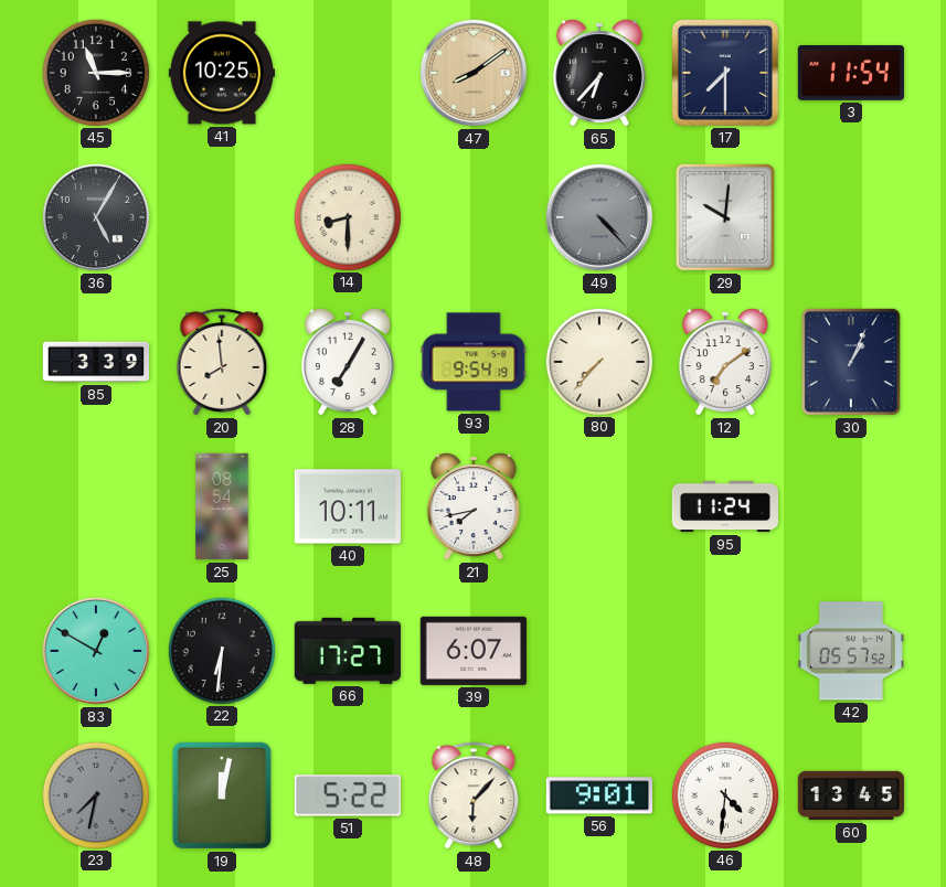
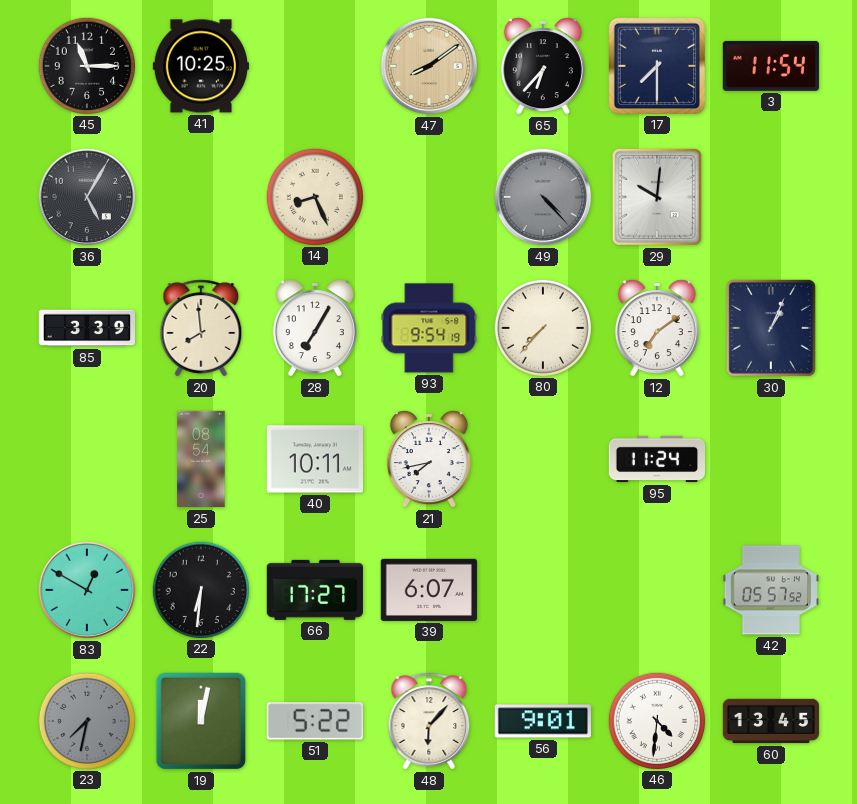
14: 8:30 -> 8:26
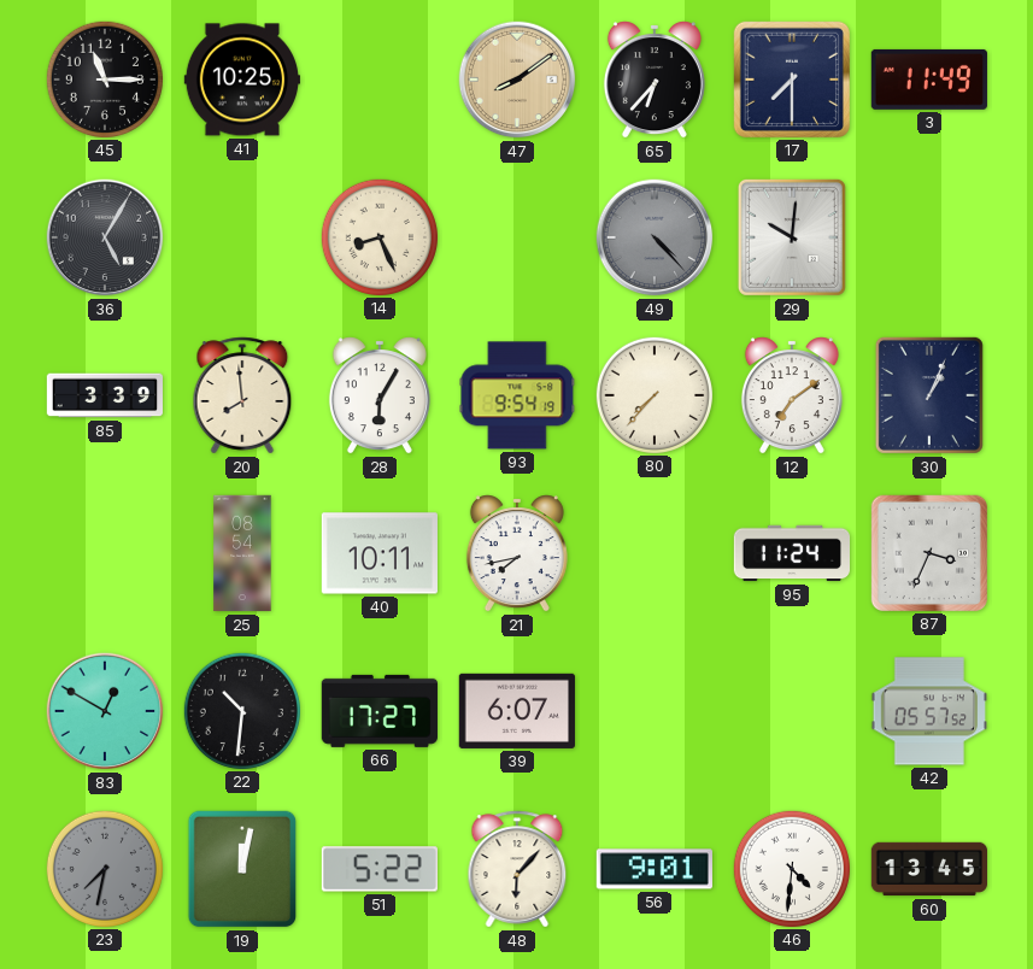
3: 11:54 -> 11:49
28: 7:05 -> 6:05
87: none -> 3:34
22: 6:31 -> 10:31
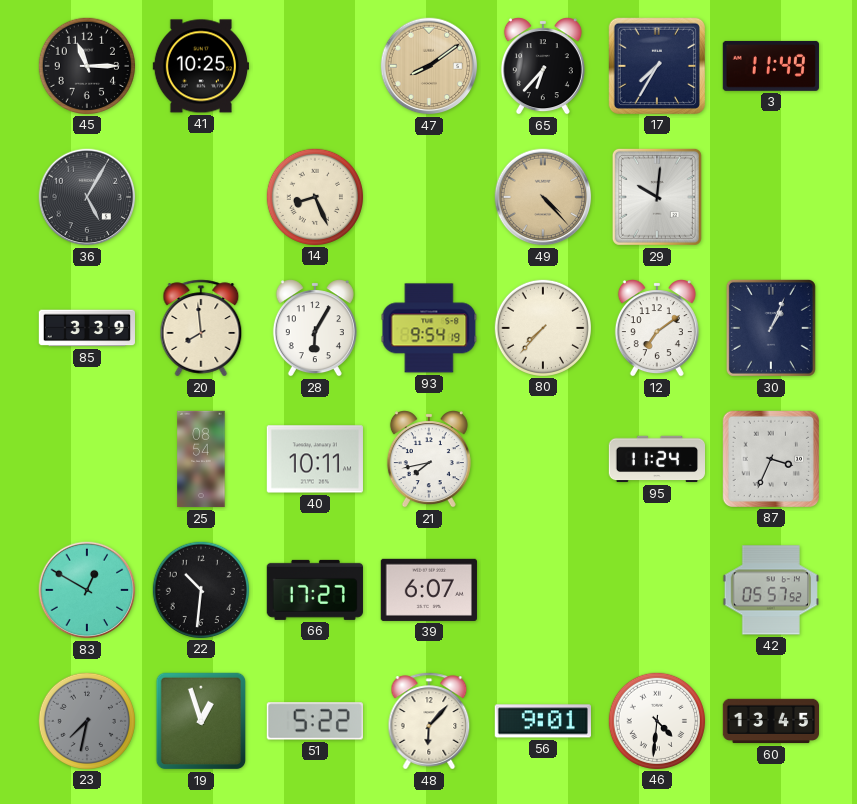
17: 7:30 -> 7:35
49 dial: grey -> champagne
19: 12:02 -> 12:57
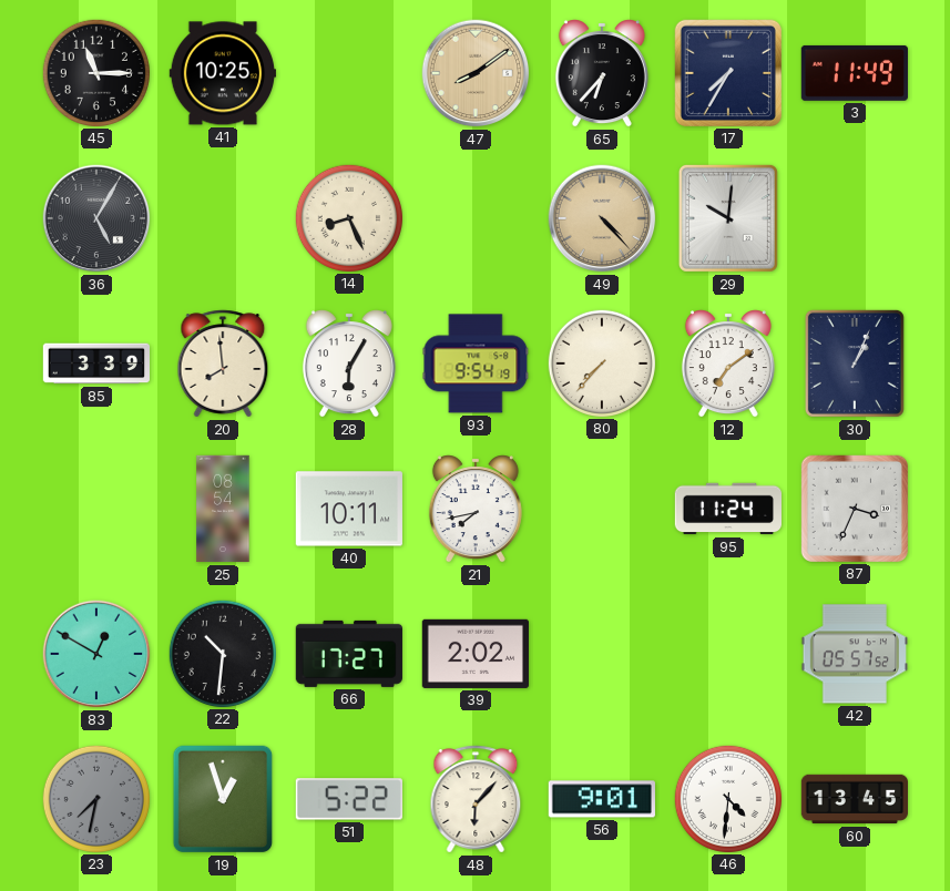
39: 6:07 -> 2:02
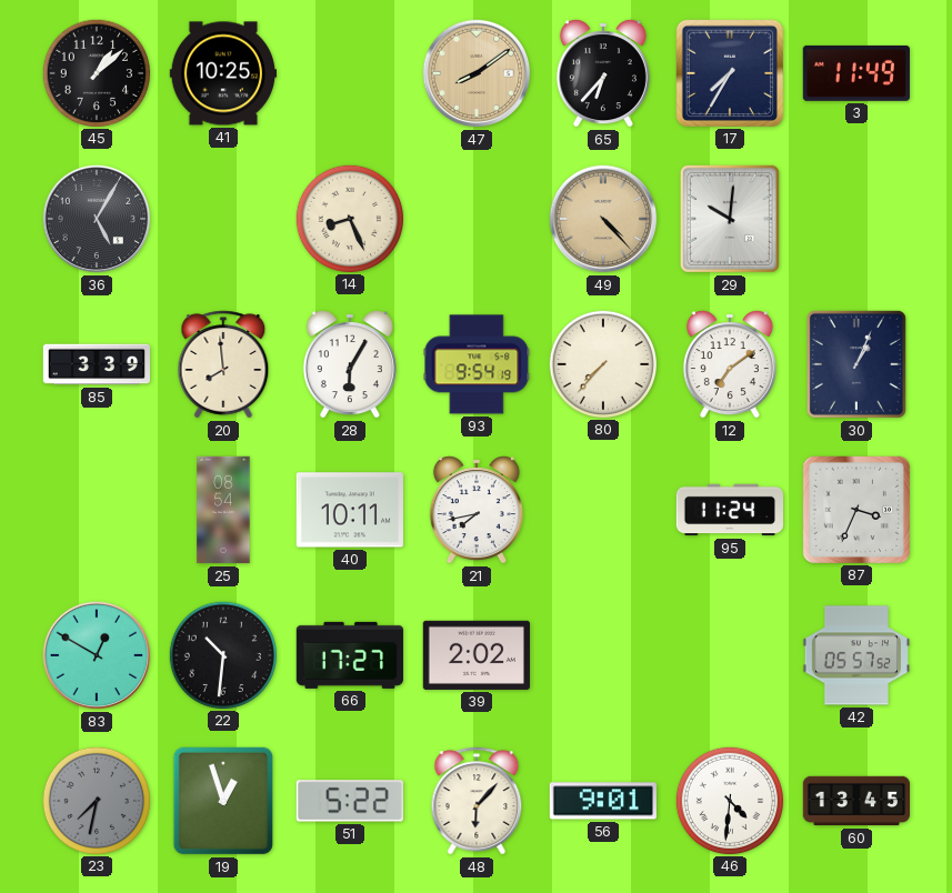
45: 11:15 -> 1:08
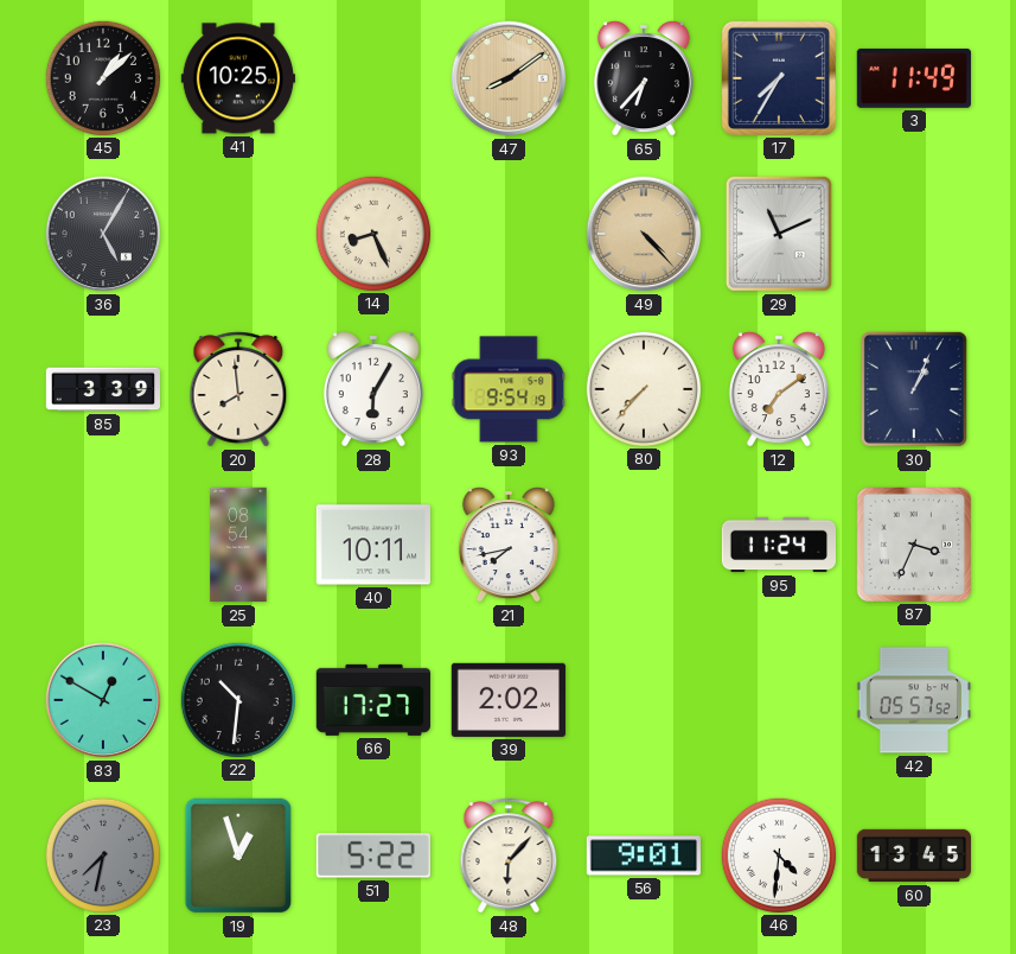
29: 10:01 -> 11:11
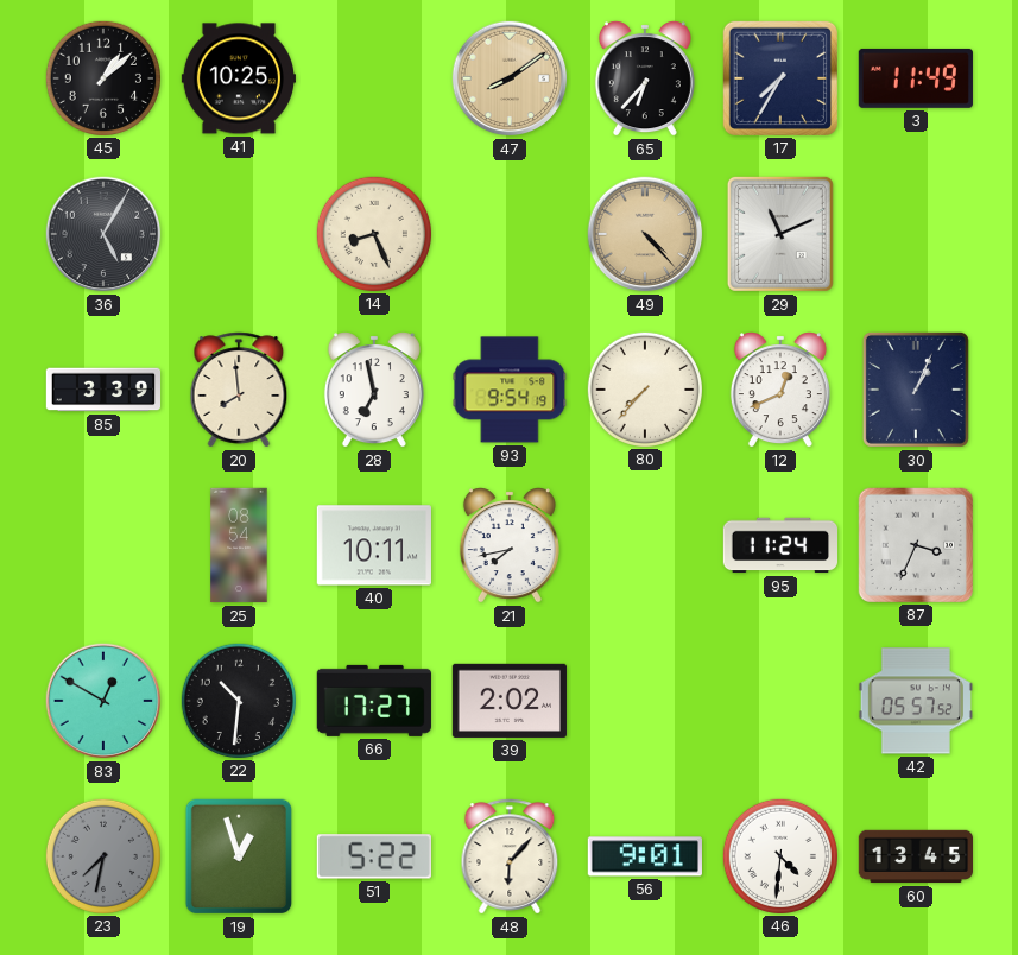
28: 6:05 -> 6:58
12: 7:09 -> 12:41
